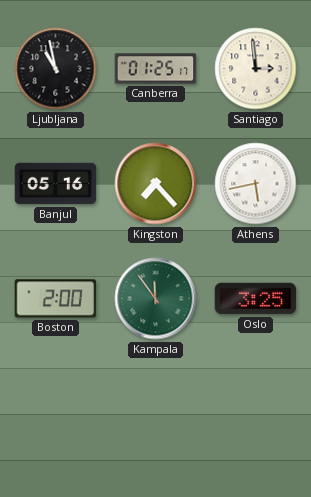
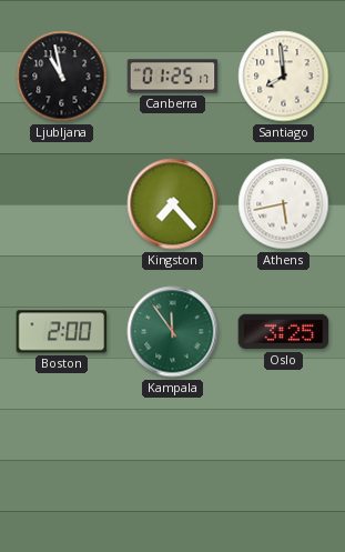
Santiago: 2:59 -> 7:59
Banjul: 05:16 -> none
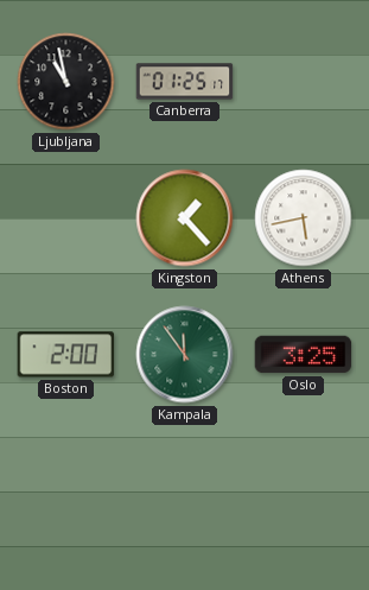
Santiago: 7:59 -> none
Kingston: 7:23 -> 1:23
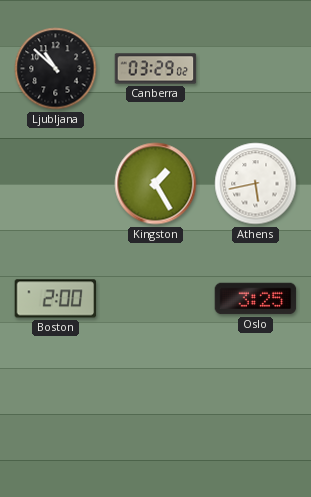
Ljubljana: 10:58 -> 10:52
Canberra: 01:25 -> 03:29
Kingston: 1:23 -> 1:25
Kampala: 11:54 -> none
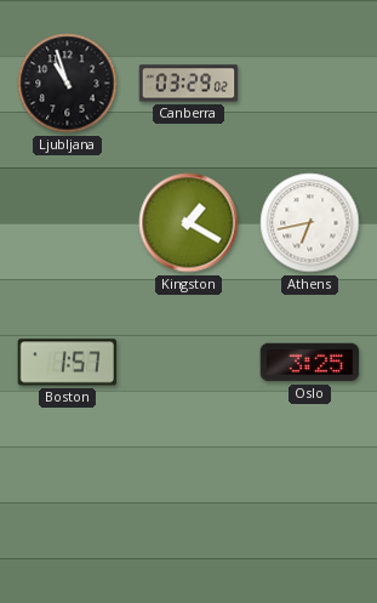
Ljubljana: 10:52 -> 10:57
Kingston: 1:25 -> 1:20
Athens: 5:43 -> 6:43
Boston: 2:00 -> 1:57
